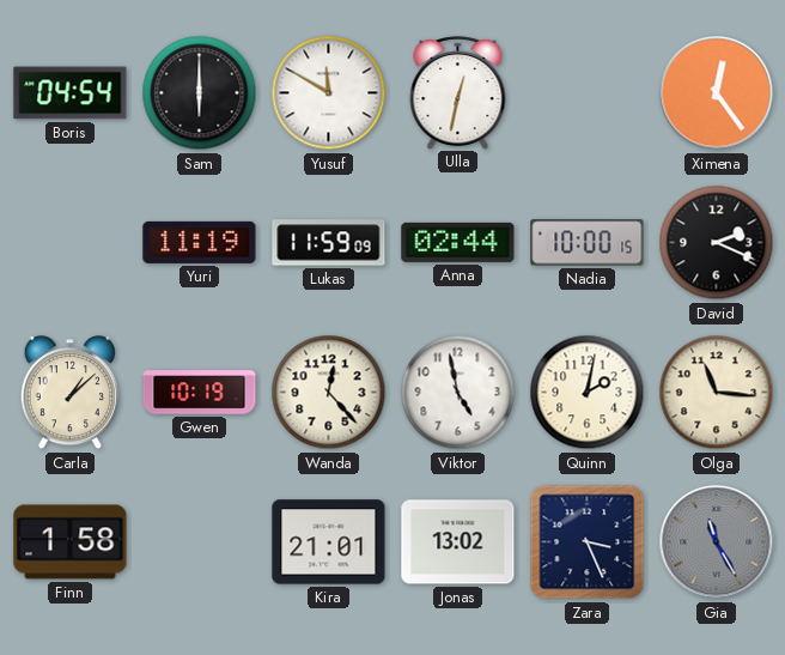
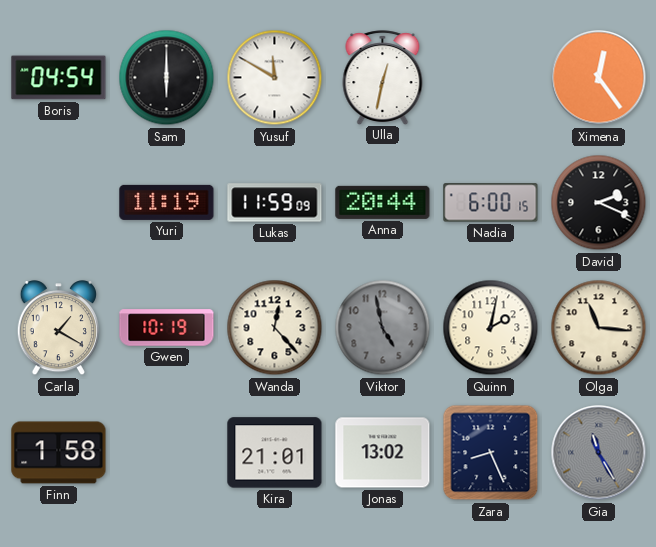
Anna: 02:44 -> 20:44
Nadia: 10:00 -> 6:00
Carla: 1:08 -> 1:20
Viktor dial: white -> grey
Zara: 3:26 -> 8:26
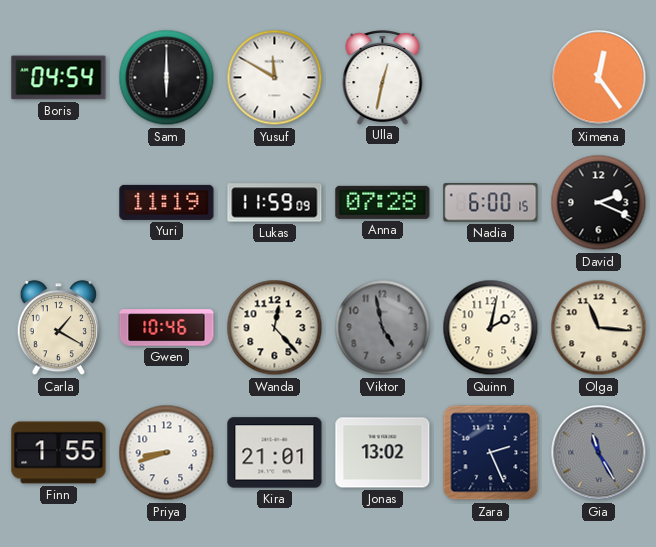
Anna: 20:44 -> 07:28
Gwen: 10:19 -> 10:46
Finn: 1:58 -> 1:55
Priya: none -> 8:42
Zara: 8:26 -> 2:26
